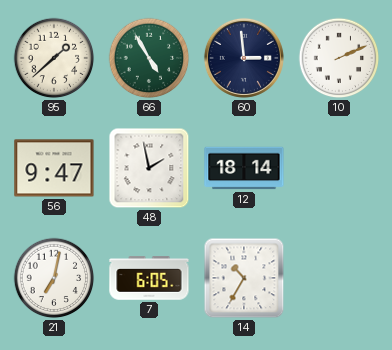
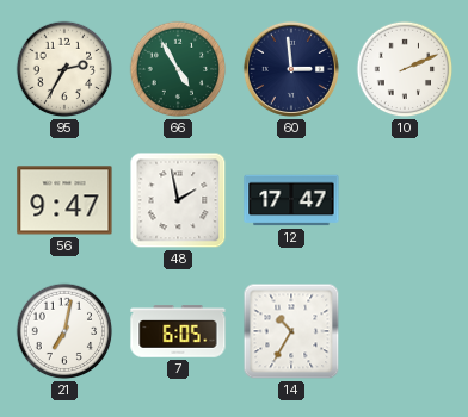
95: 1:38 -> 2:35
12: 18:14 -> 17:47
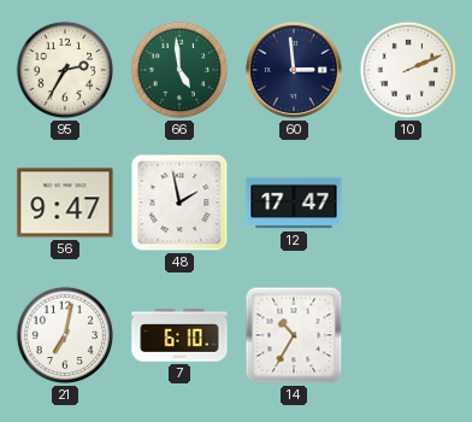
66: 4:55 -> 4:59
7: 6:05 -> 6:10
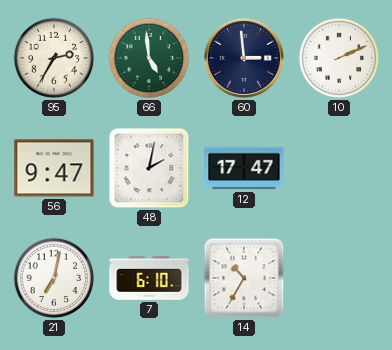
48: 1:58 -> 2:02
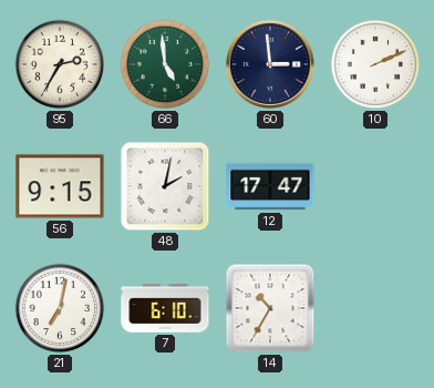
56: 9:47 -> 9:15
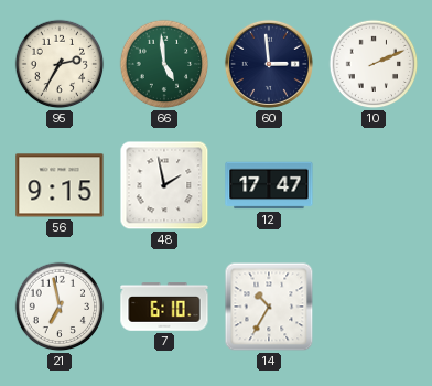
48: 2:02 -> 1:58
21: 7:02 -> 6:58
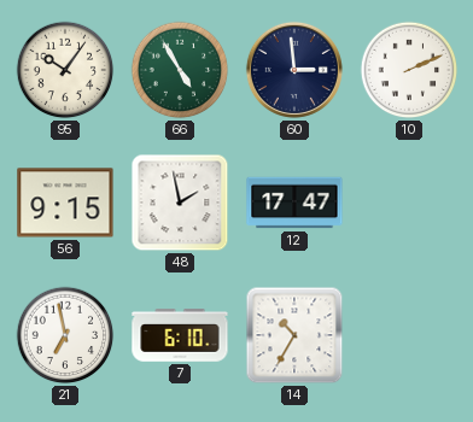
95: 2:35 -> 10:06
66: 4:59 -> 4:55
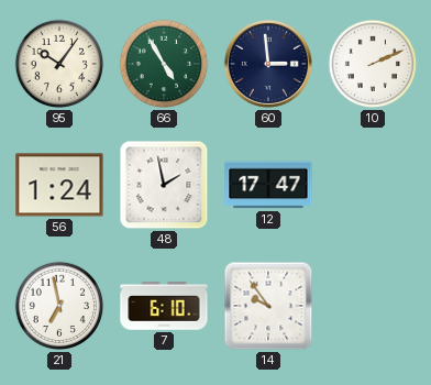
56: 9:15 -> 1:24
14: 10:35 -> 9:54
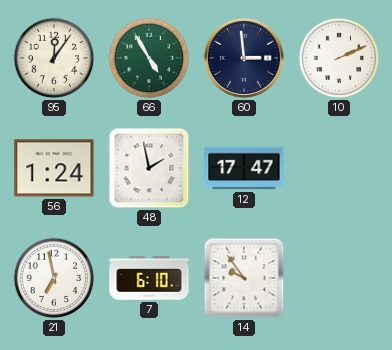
95: 10:06 -> 12:06
